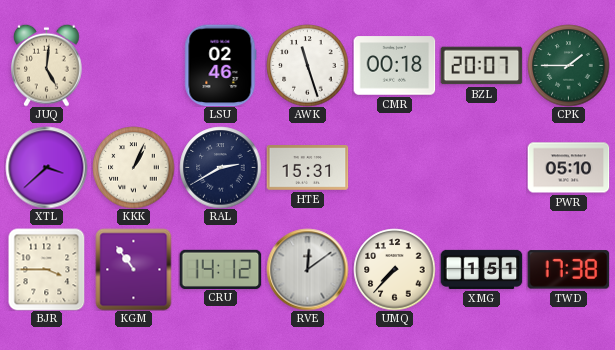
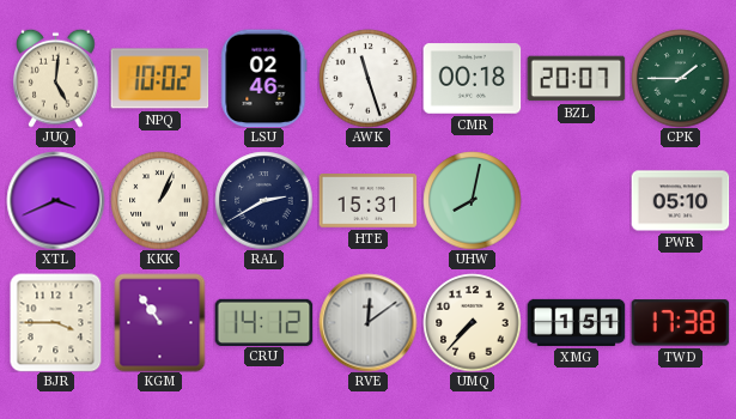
NPQ: none -> 10:02
XTL: 3:38 -> 3:41
UHW: none -> 8:02
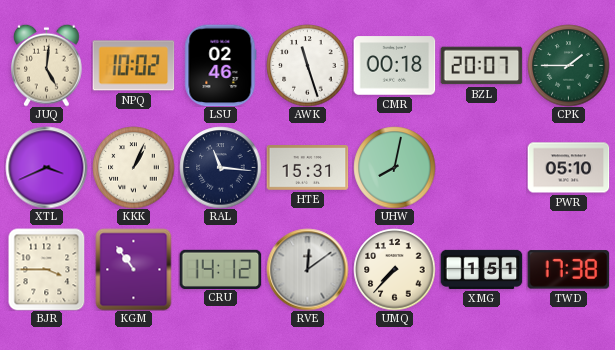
RAL: 2:40 -> 11:16
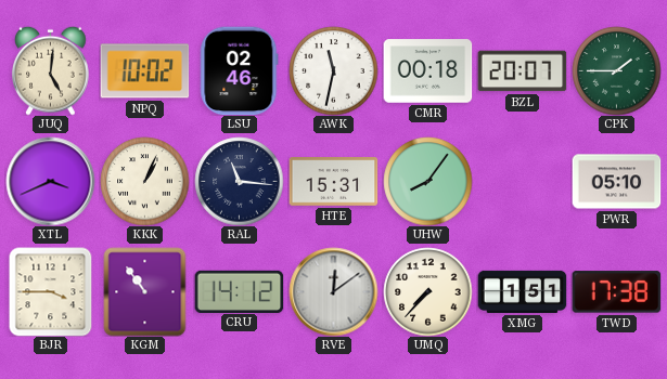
AWK: 11:27 -> 11:32
UHW: 8:02 -> 8:06
